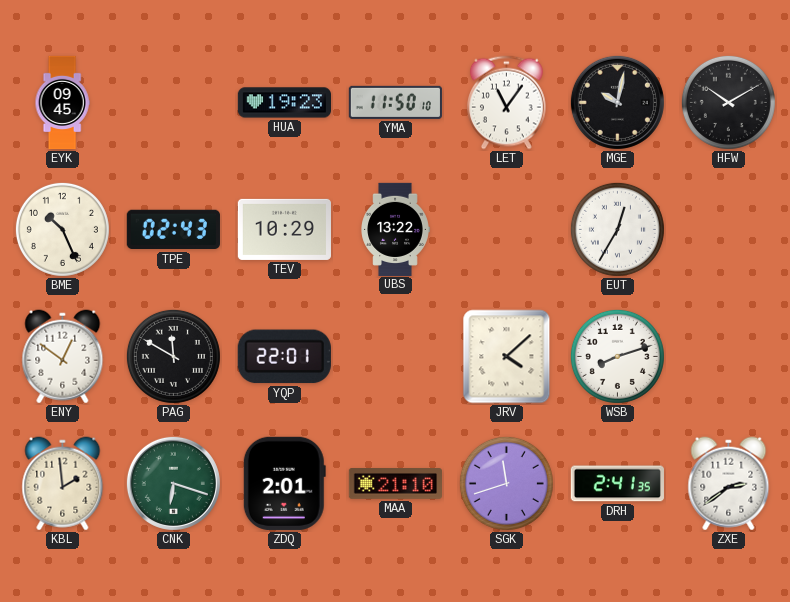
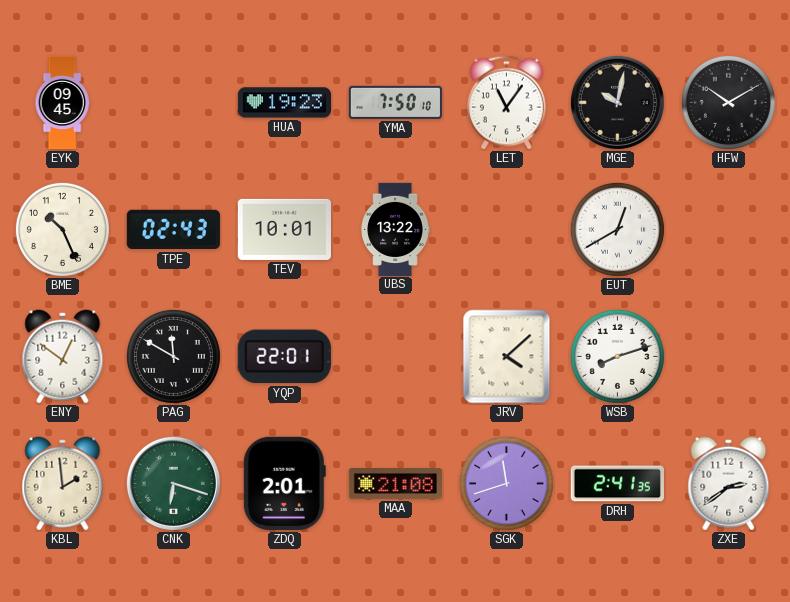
YMA: 11:50 -> 7:50
TEV: 10:29 -> 10:01
EUT: 12:35 -> 12:40
MAA: 21:10 -> 21:08
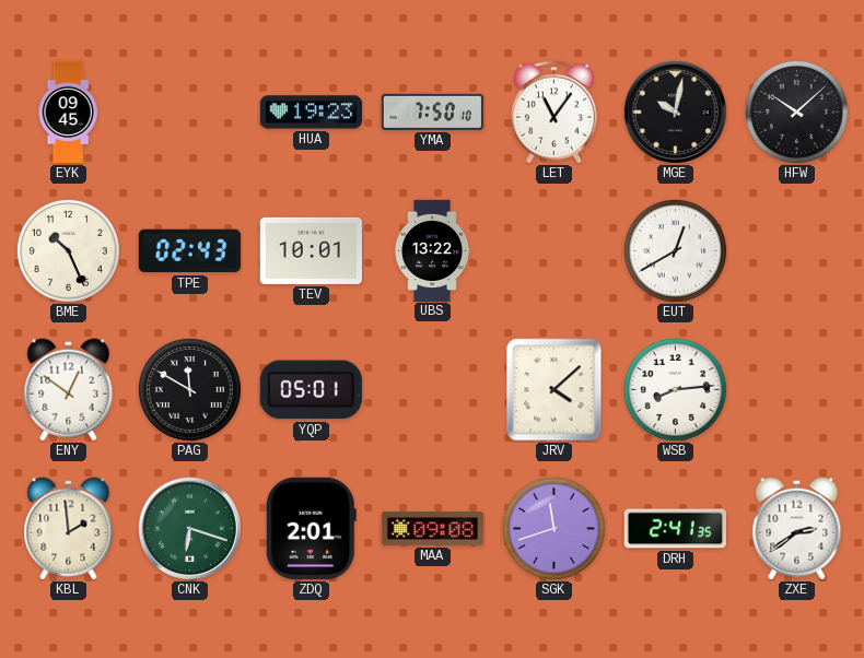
HFW: 10:10 -> 10:08
YQP: 22:01 -> 05:01
WSB: 8:12 -> 8:14
MAA: 21:08 -> 09:08
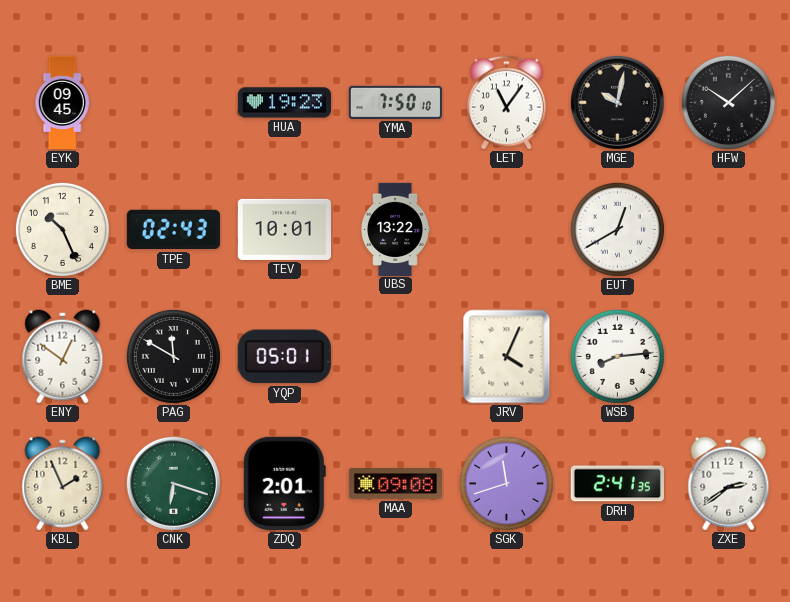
JRV: 4:08 -> 4:04
KBL: 1:59 -> 1:56
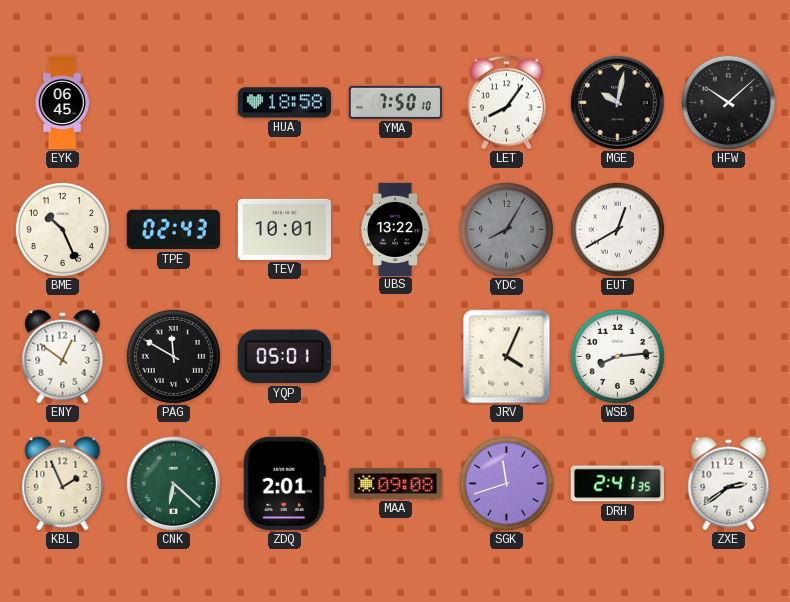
EYK: 09:45 -> 06:45
HUA: 19:23 -> 18:58
LET: 11:06 -> 8:06
YDC: none -> 8:05
CNK: 6:18 -> 6:22
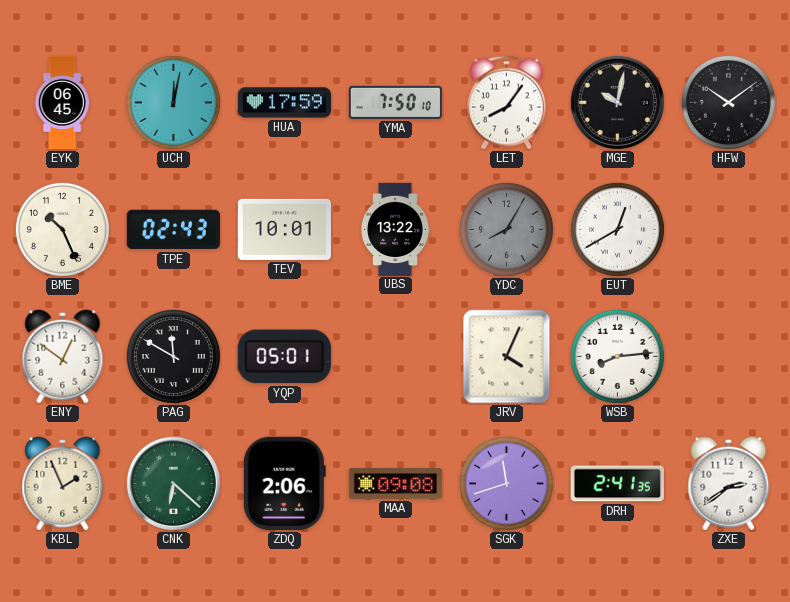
UCH: none -> 12:02
HUA: 18:58 -> 17:59
HFW: 10:08 -> 10:09
ZDQ: 2:01 -> 2:06
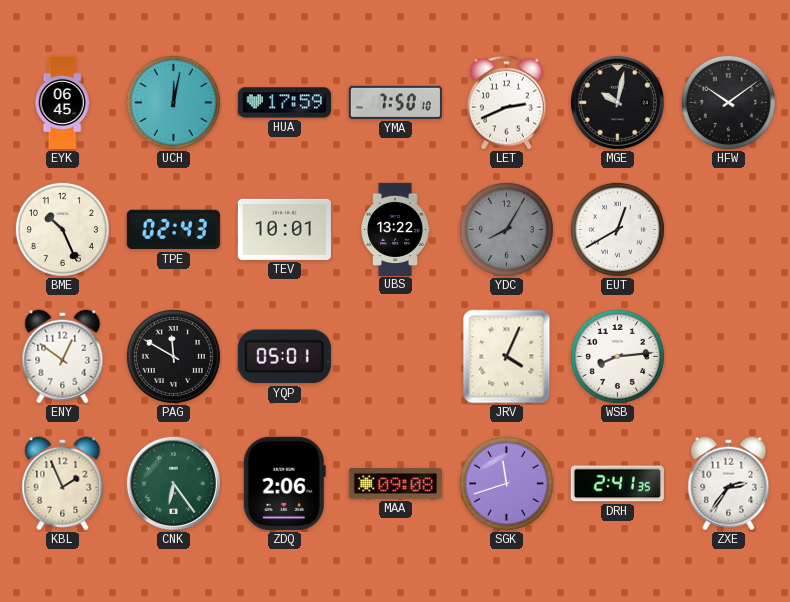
LET: 8:06 -> 2:41
CNK: 6:22 -> 6:24
ZXE: 2:39 -> 2:36
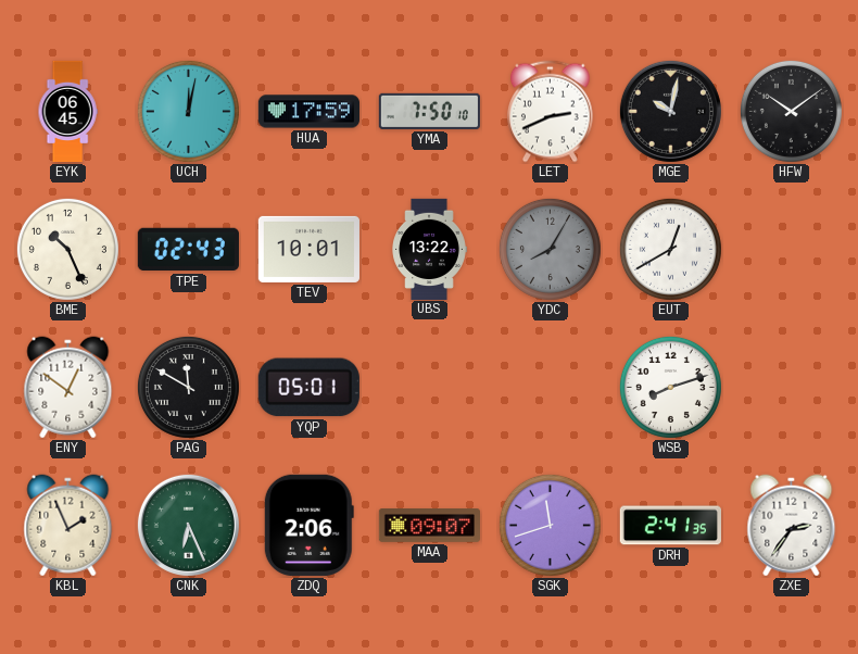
JRV: 4:04 -> none
WSB: 8:14 -> 8:12
CNK: 6:24 -> 6:26
MAA: 09:08 -> 09:07
